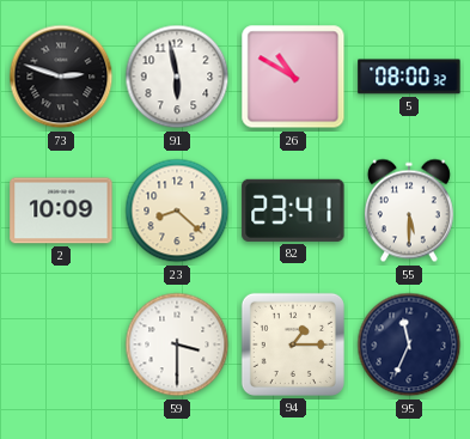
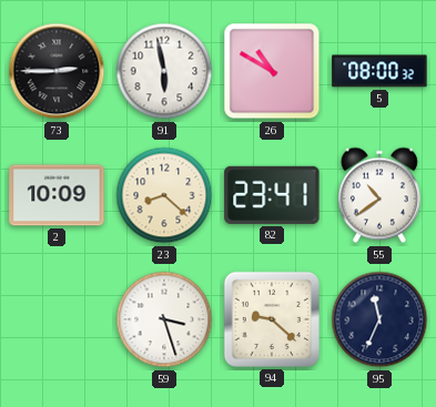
73: 2:48 -> 2:45
55: 5:30 -> 10:39
59: 3:30 -> 3:27
94: 1:15 -> 9:22
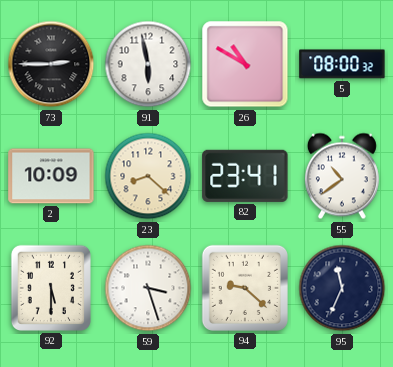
92: none -> 5:30
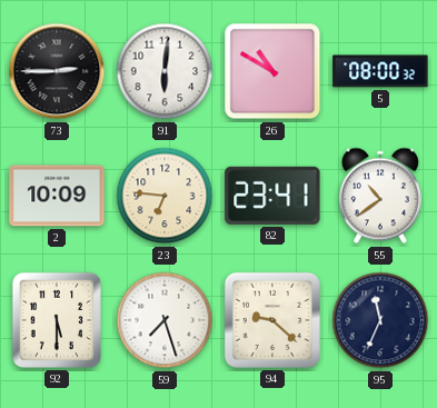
91: 5:58 -> 6:01
23: 8:22 -> 6:46
59: 3:27 -> 7:27
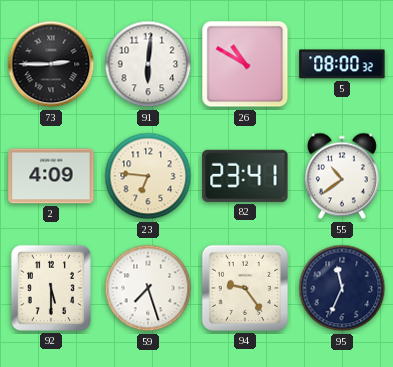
2: 10:09 -> 4:09
94: 9:22 -> 9:24
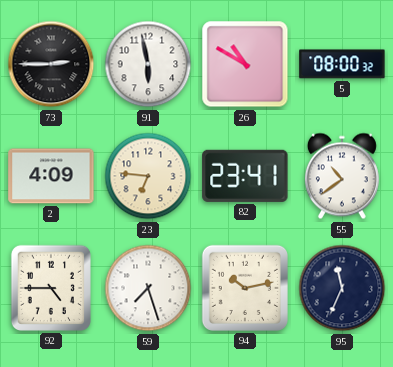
91: 6:01 -> 5:58
92: 5:30 -> 4:45
94: 9:24 -> 10:13
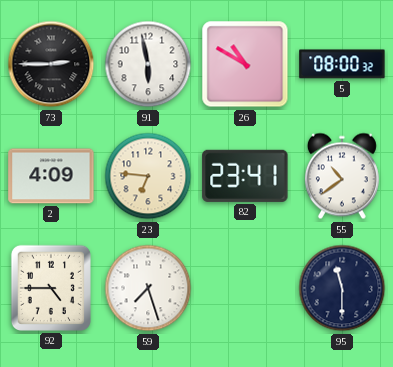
94: 10:13 -> none
95: 11:34 -> 11:30
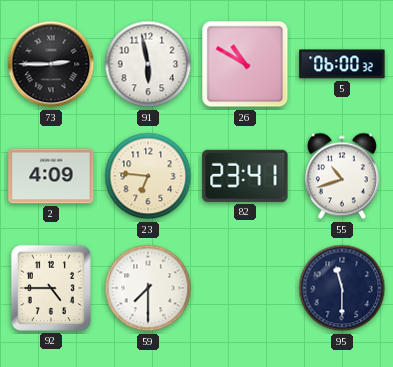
5: 08:00 -> 06:00
55: 10:39 -> 10:42
59: 7:27 -> 7:30
